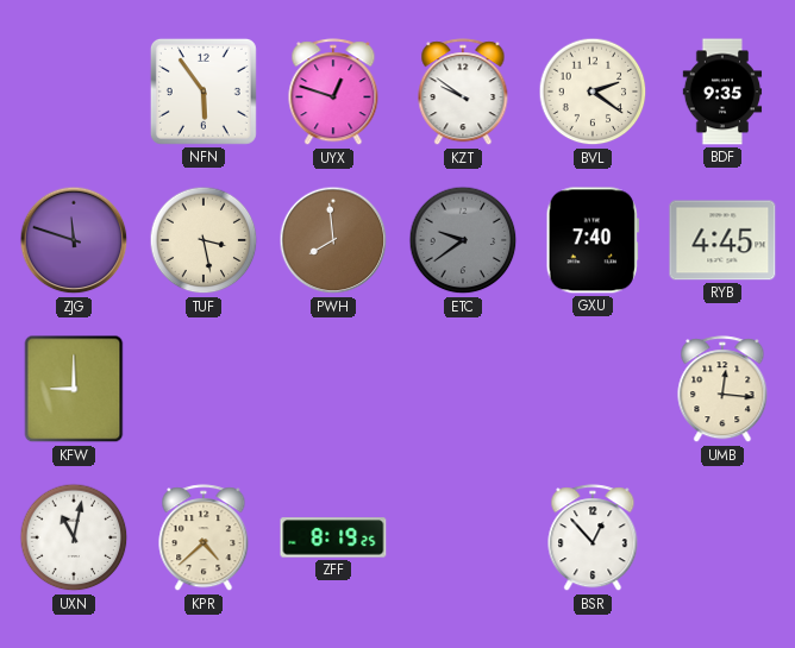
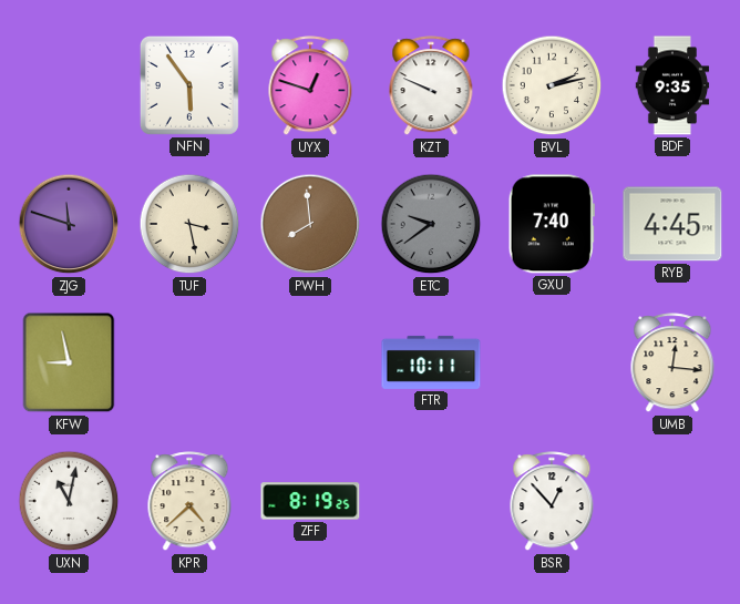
KZT: 9:51 -> 9:49
BVL: 2:21 -> 2:13
KFW: 9:00 -> 8:58
FTR: none -> 10:11
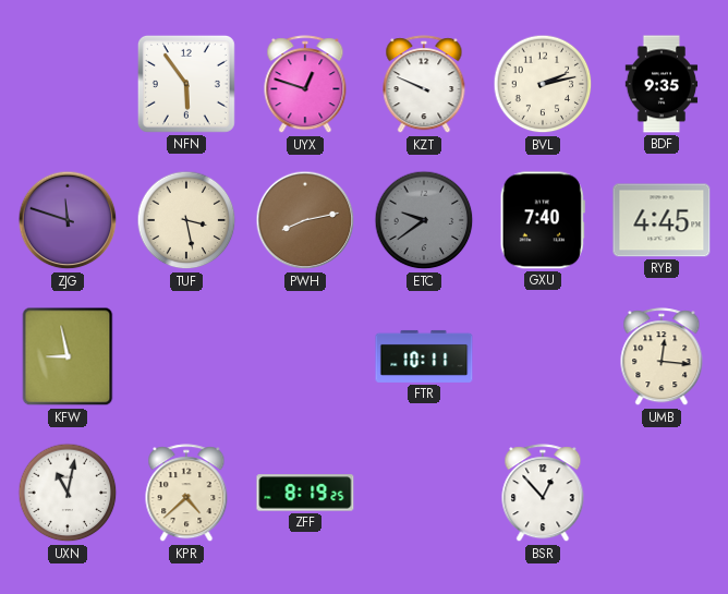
PWH: 7:59 -> 8:13
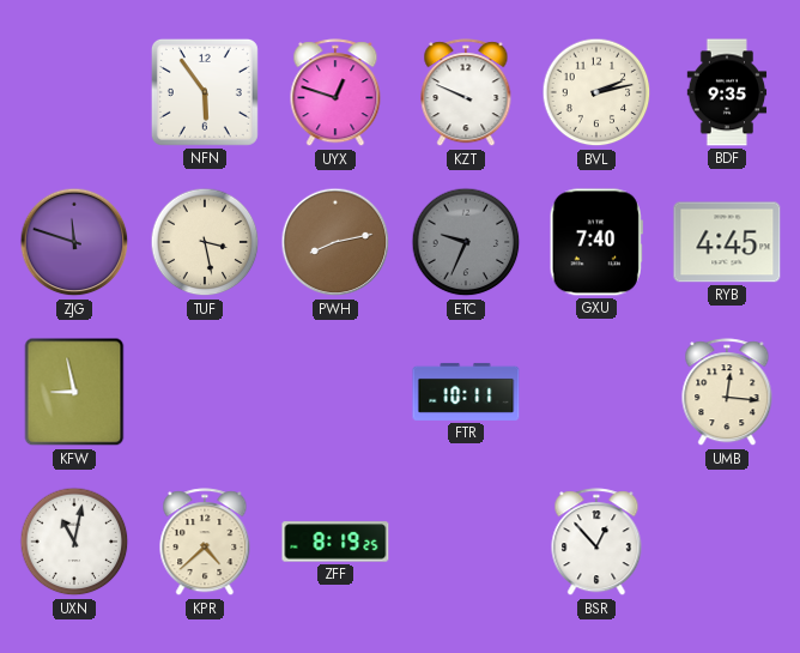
ETC: 9:39 -> 9:34
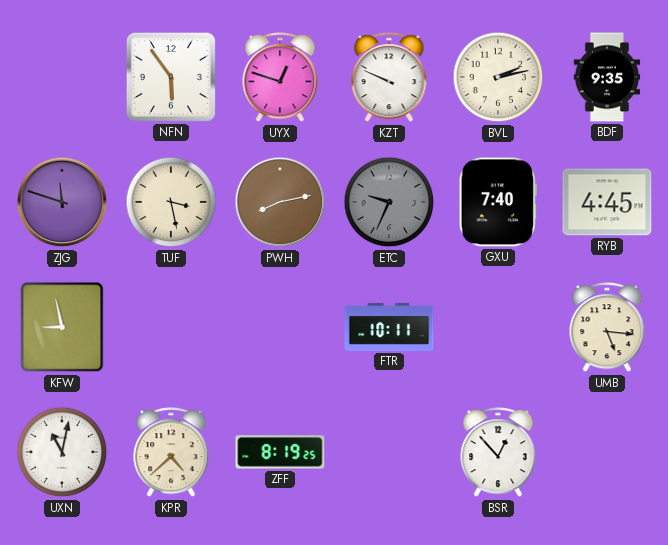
UMB: 12:16 -> 5:16
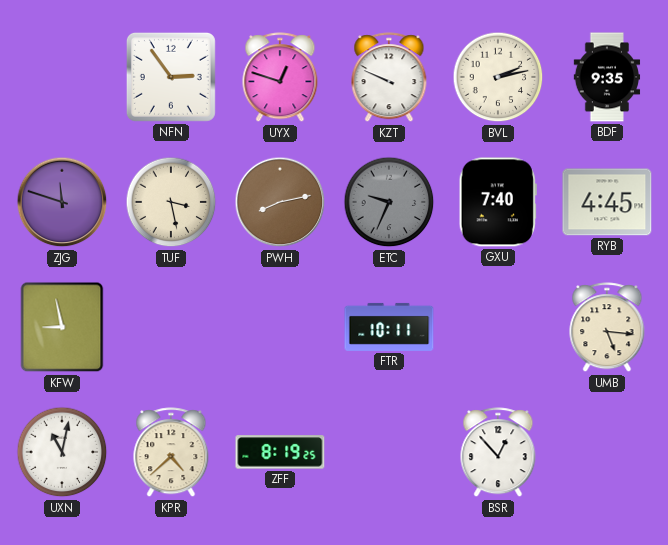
NFN: 5:54 -> 2:54
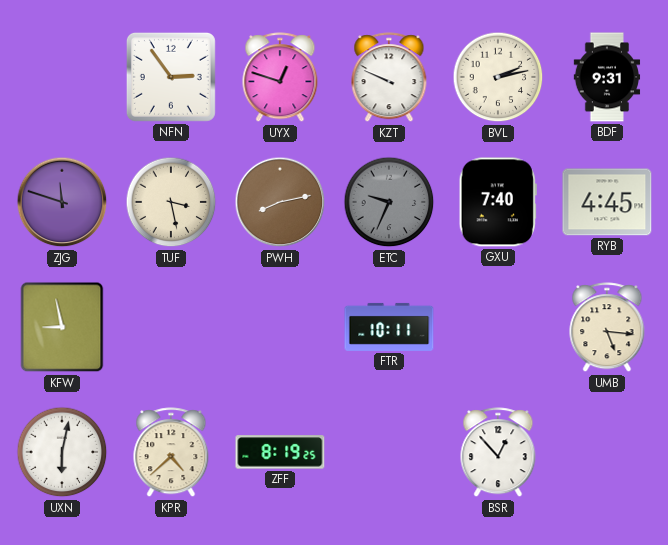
BDF: 9:35 -> 9:31
UXN: 11:02 -> 6:02
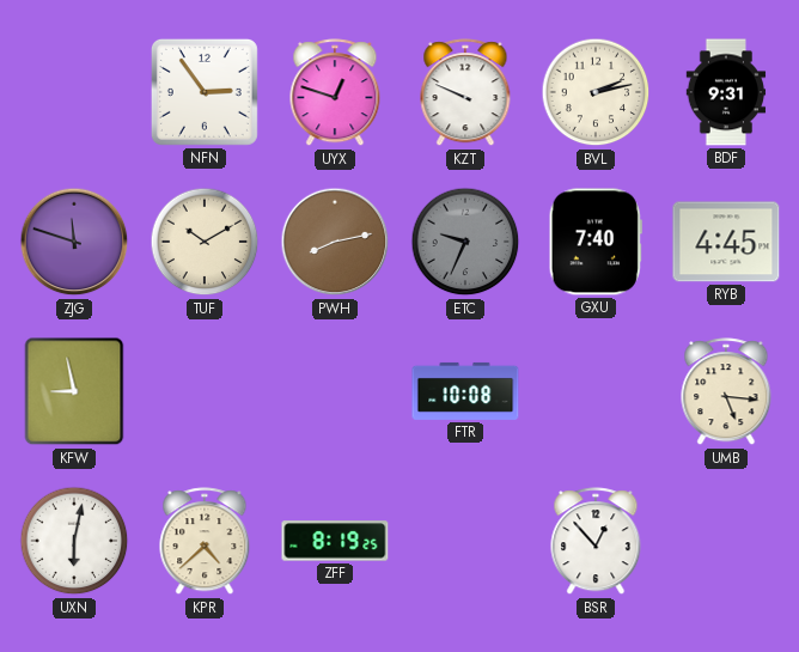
TUF: 3:28 -> 10:10
FTR: 10:11 -> 10:08
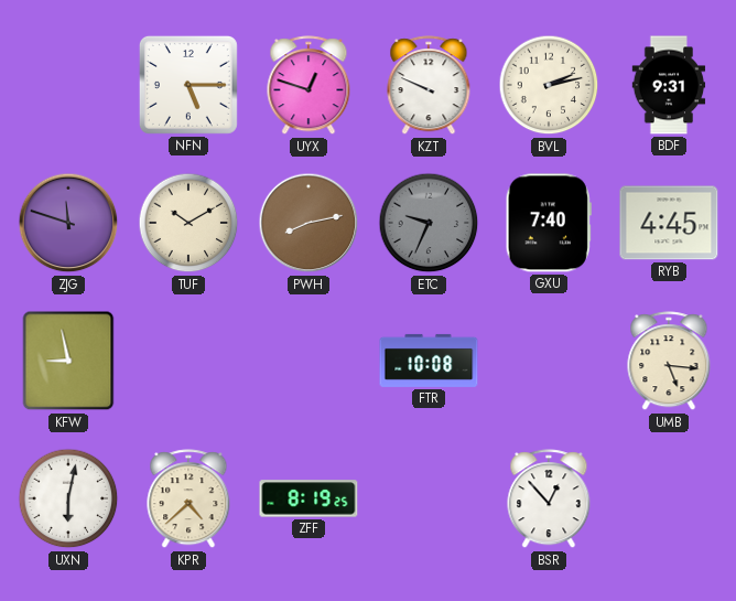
NFN: 2:54 -> 5:15
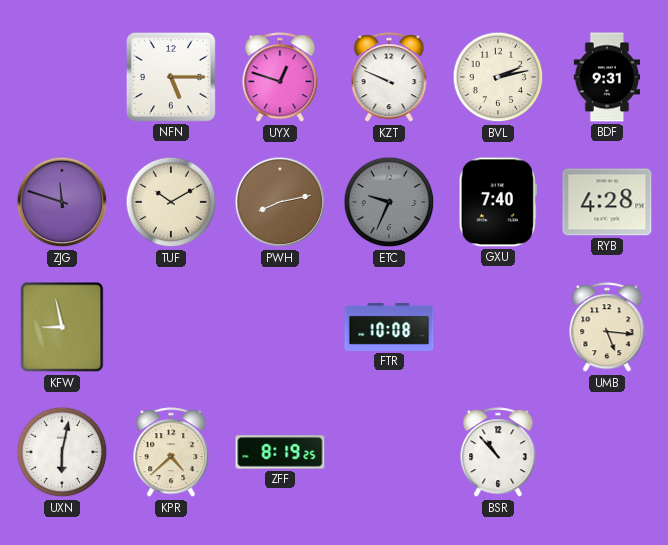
RYB: 4:45 -> 4:28
BSR: 12:53 -> 10:53
